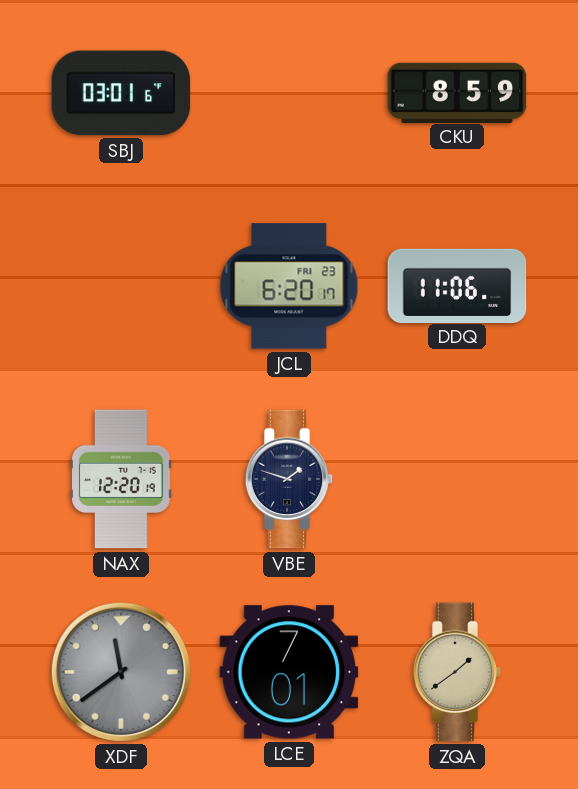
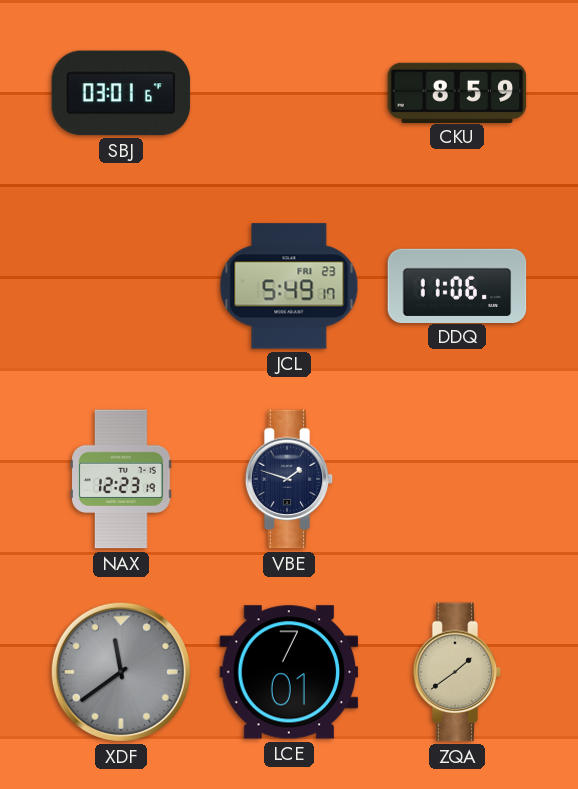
JCL: 6:20 -> 5:49
NAX: 12:20 -> 12:23
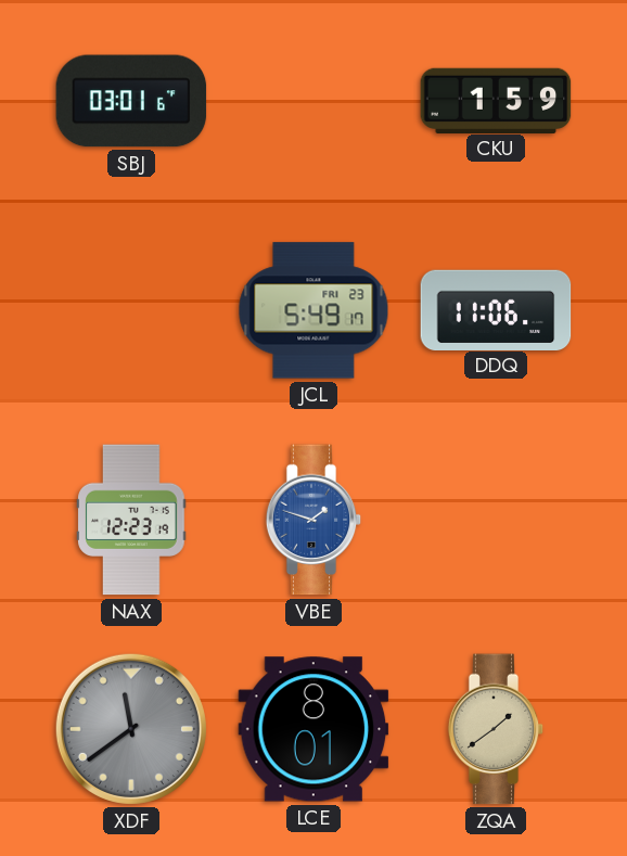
CKU: 8:59 -> 1:59
VBE dial: navy -> blue
LCE: 7:01 -> 8:01
